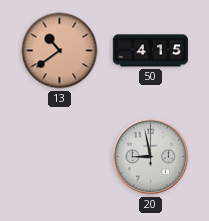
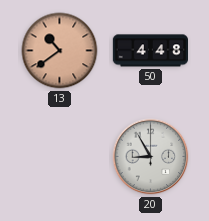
50: 4:15 -> 4:48
20: 8:58 -> 8:55
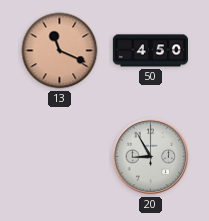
13: 10:39 -> 11:19
50: 4:48 -> 4:50
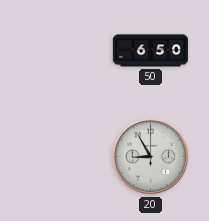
13: 11:19 -> none
50: 4:50 -> 6:50
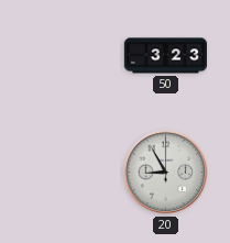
50: 6:50 -> 3:23
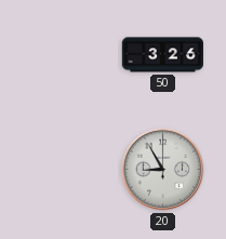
50: 3:23 -> 3:26
